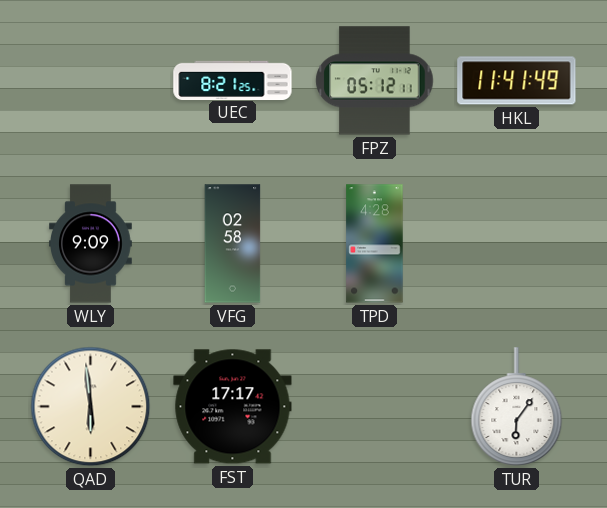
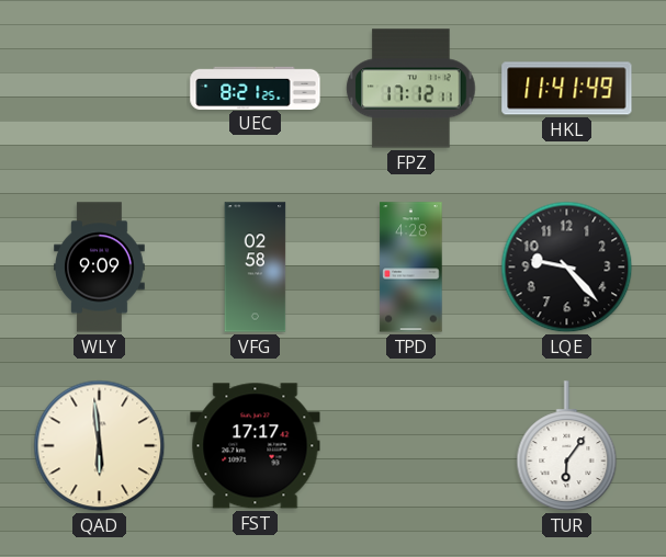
FPZ: 05:12 -> 17:12
LQE: none -> 9:23
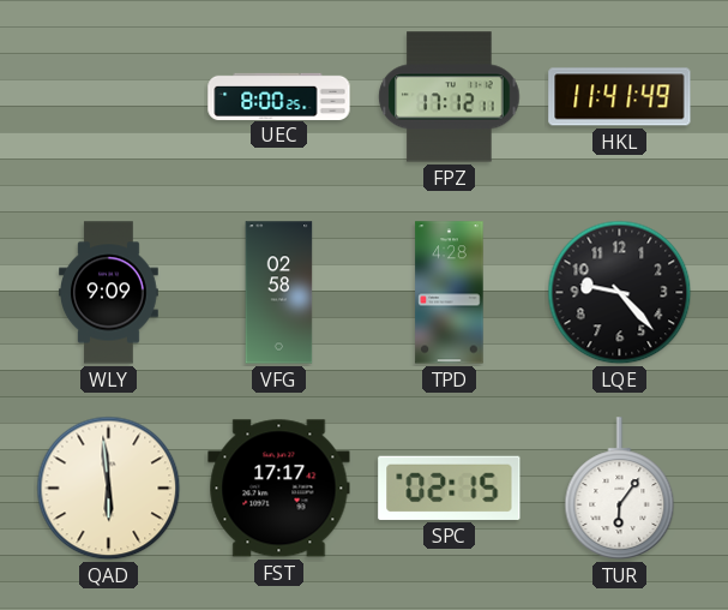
UEC: 8:21 -> 8:00
SPC: none -> 02:15
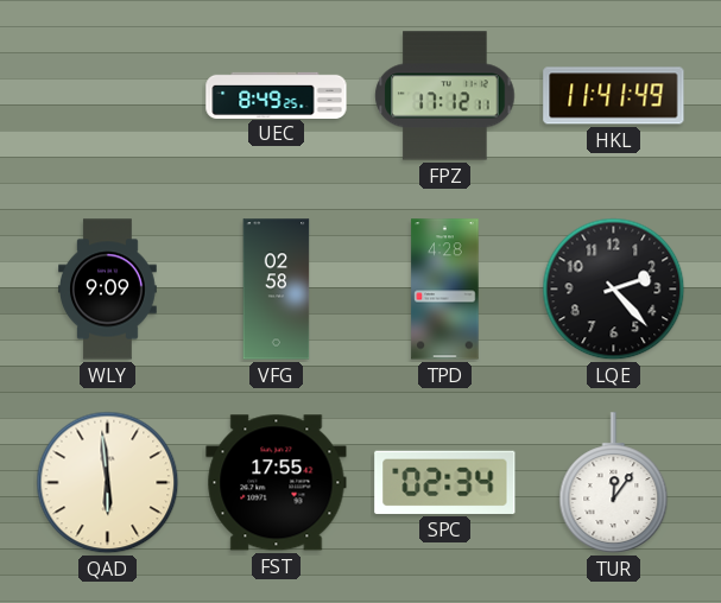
UEC: 8:00 -> 8:49
LQE: 9:23 -> 2:23
FST: 17:17 -> 17:55
SPC: 02:15 -> 02:34
TUR: 6:06 -> 12:06
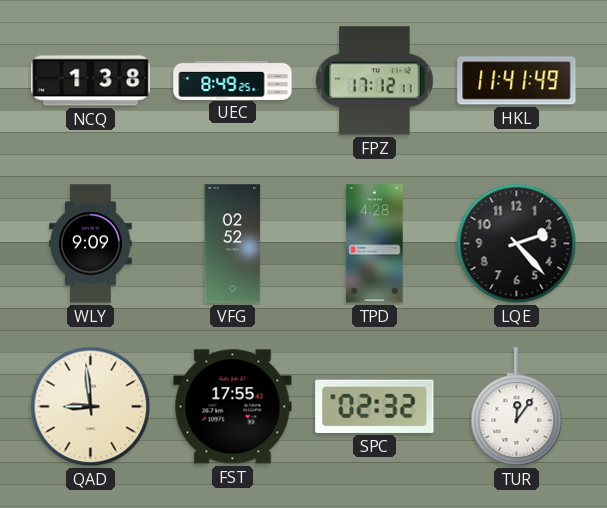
NCQ: none -> 1:38
VFG: 02:58 -> 02:52
QAD: 5:59 -> 8:59
SPC: 02:34 -> 02:32
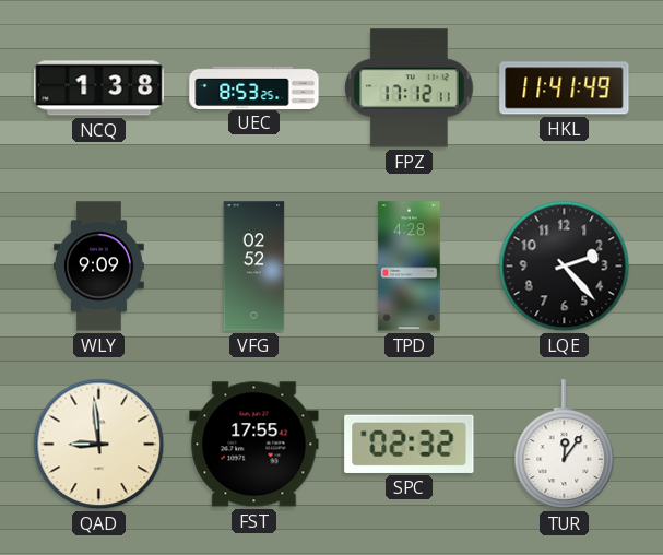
UEC: 8:49 -> 8:53
